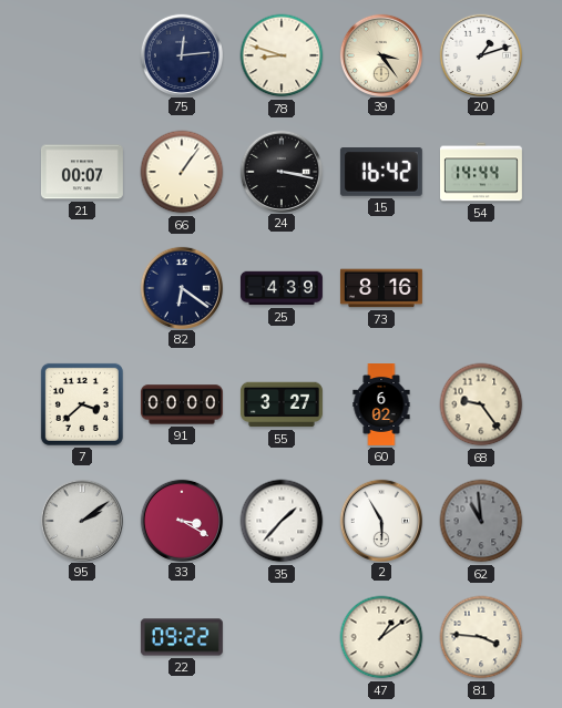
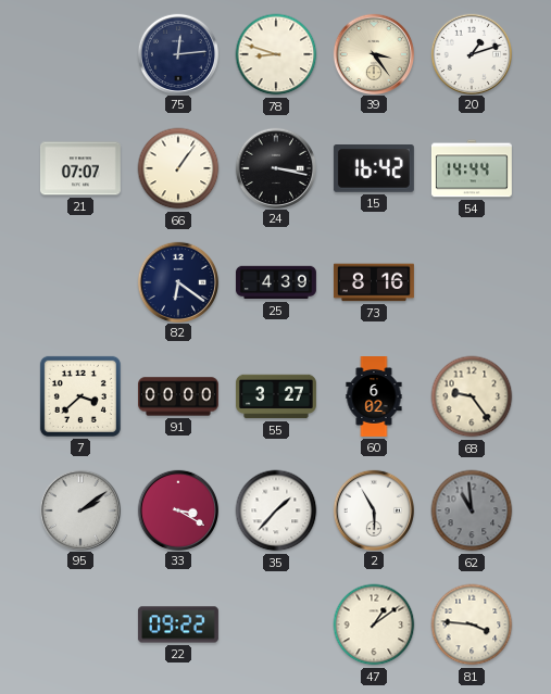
21: 00:07 -> 07:07
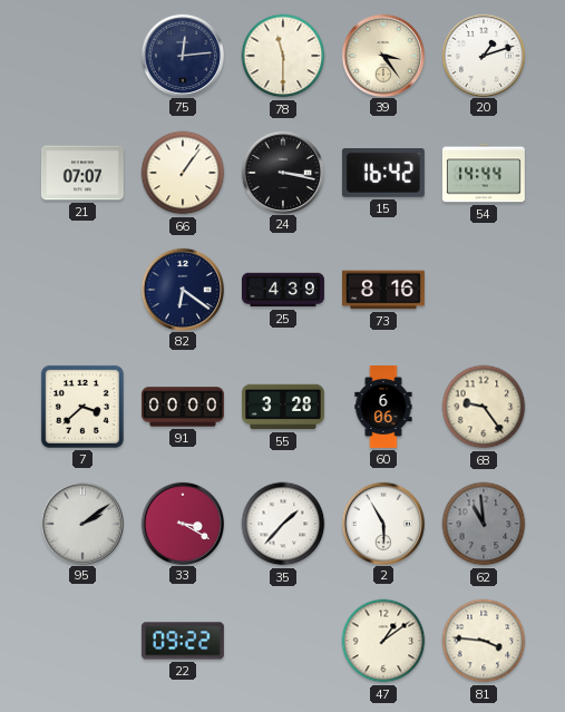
78: 8:48 -> 11:30
55: 3:27 -> 3:28
60: 6:02 -> 6:06
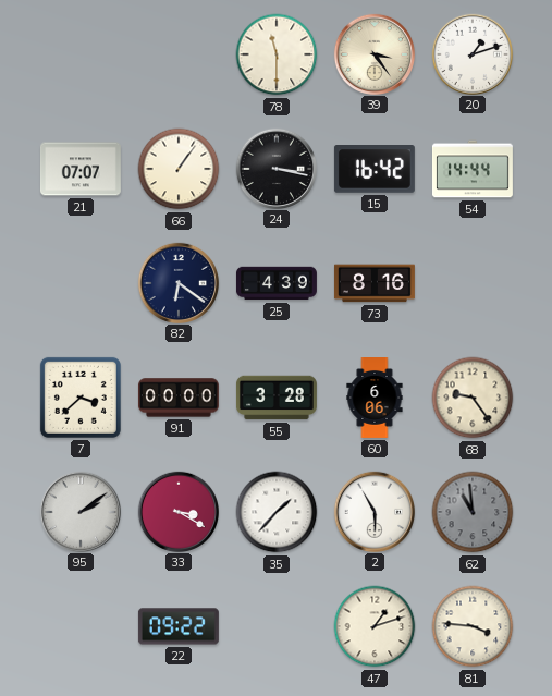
75: 12:14 -> none
47: 1:09 -> 1:12
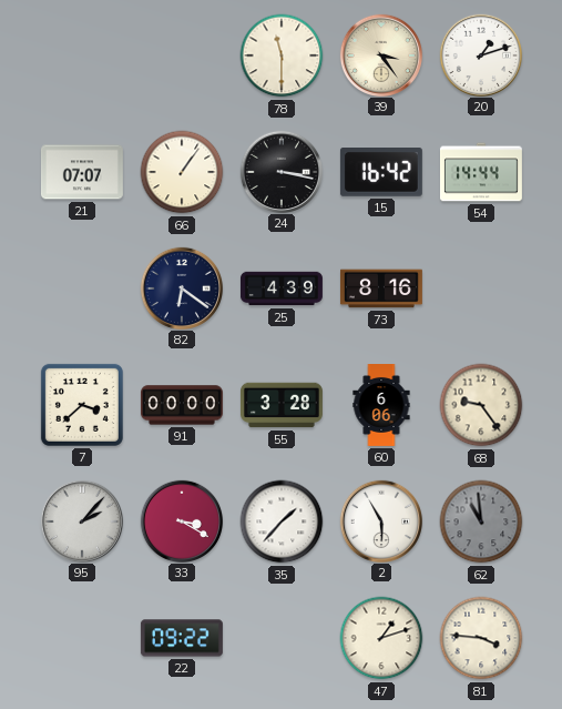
95: 2:09 -> 2:07
